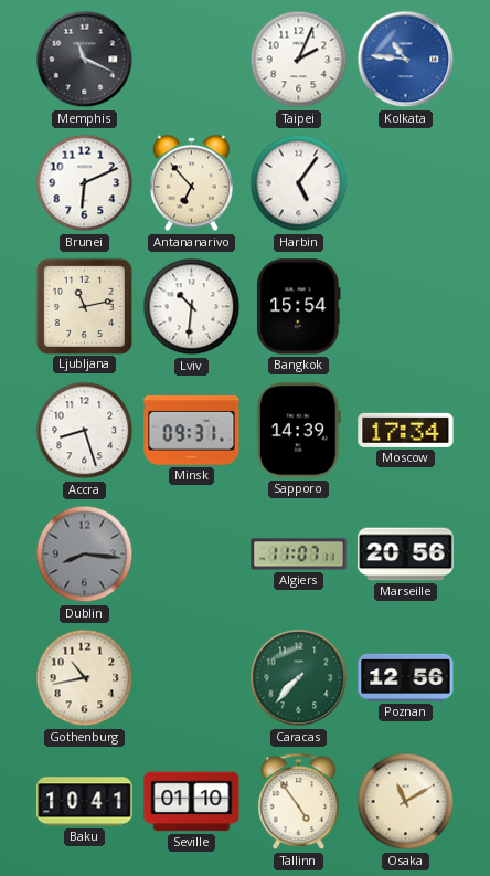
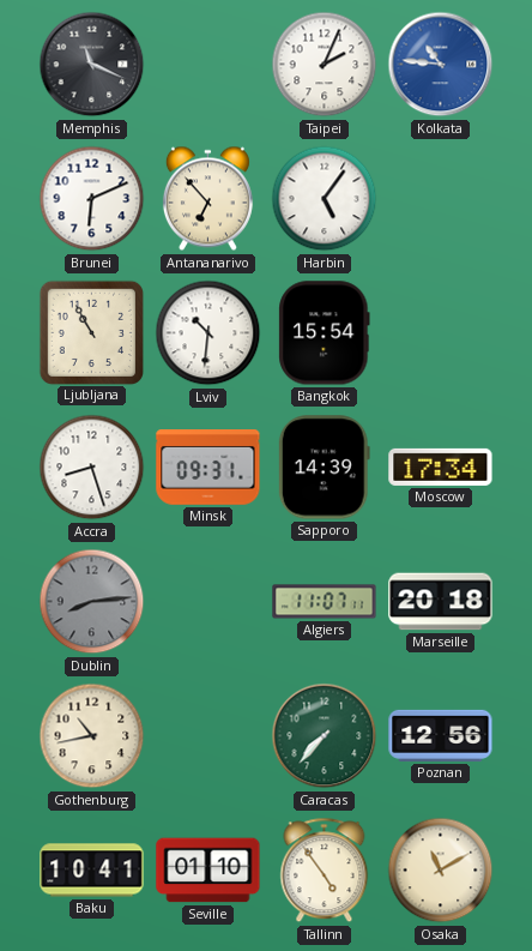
Ljubljana: 11:13 -> 10:55
Dublin: 8:16 -> 8:14
Marseille: 20:56 -> 20:18
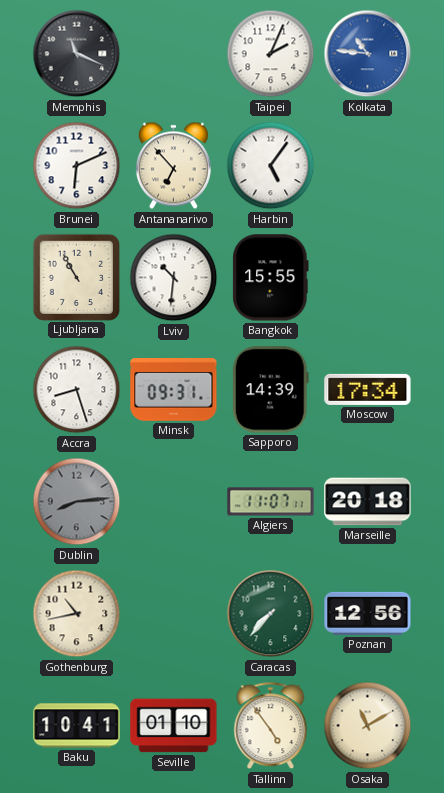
Bangkok: 15:54 -> 15:55
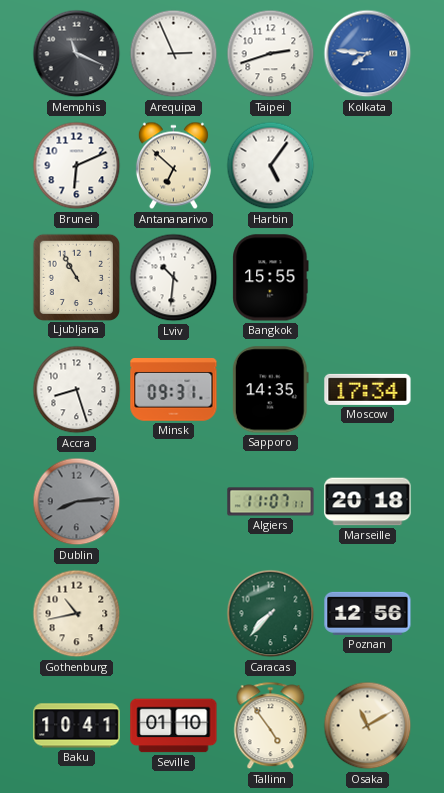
Arequipa: none -> 2:56
Taipei: 2:04 -> 2:42
Kolkata: 10:46 -> 7:46
Antananarivo: 6:53 -> 6:52
Sapporo: 14:39 -> 14:35
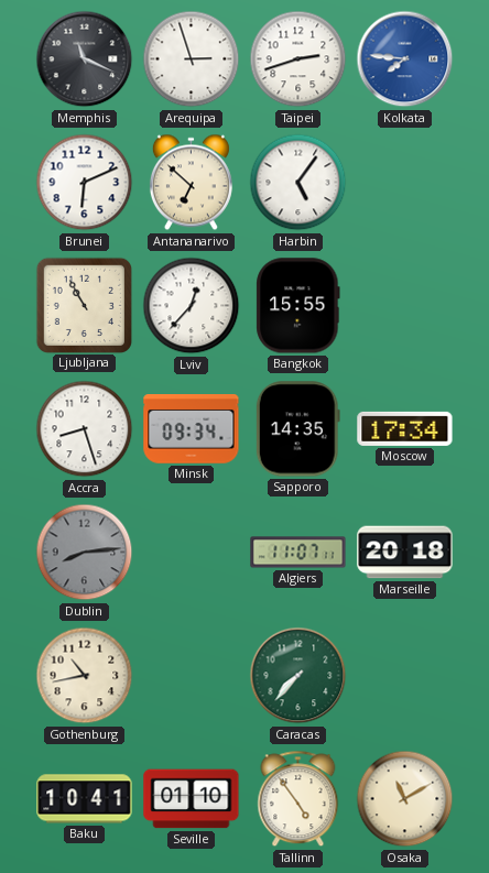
Arequipa: 2:56 -> 2:57
Lviv: 10:31 -> 12:37
Minsk: 09:31 -> 09:34
Poznan: 12:56 -> none
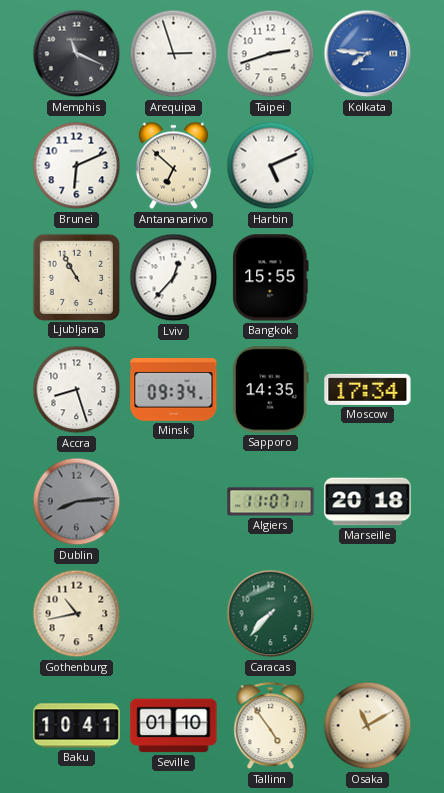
Harbin: 5:06 -> 5:11
